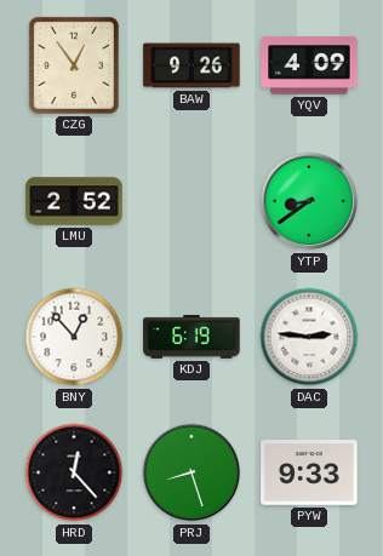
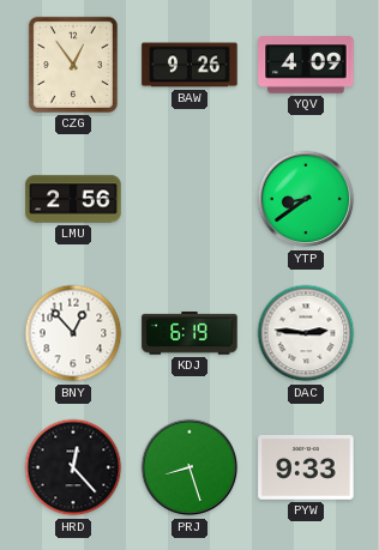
LMU: 2:52 -> 2:56
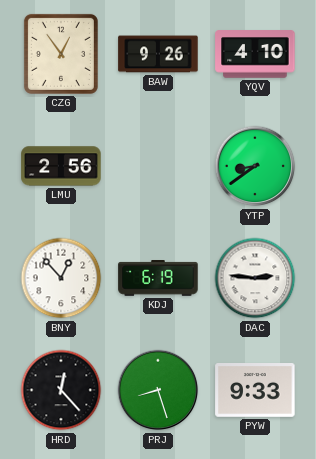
YQV: 4:09 -> 4:10
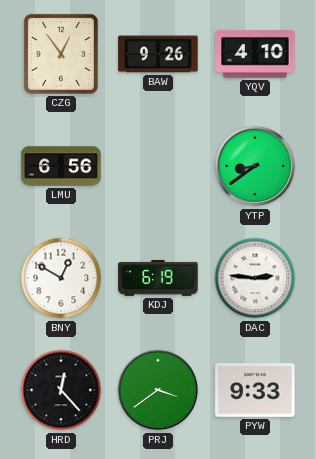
LMU: 2:56 -> 6:56
BNY: 12:53 -> 12:50
PRJ: 8:27 -> 3:39
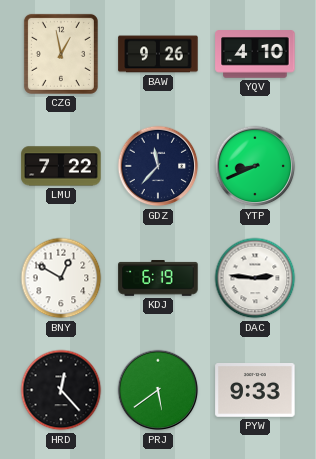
CZG: 12:54 -> 12:58
LMU: 6:56 -> 7:22
GDZ: none -> 11:37
YTP: 8:39 -> 8:41
PRJ: 3:39 -> 5:39
